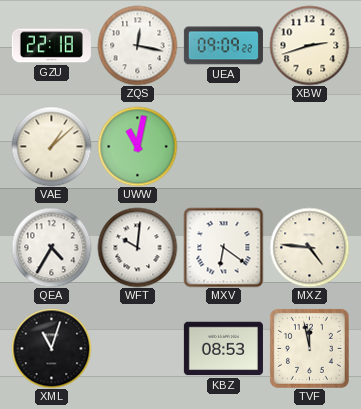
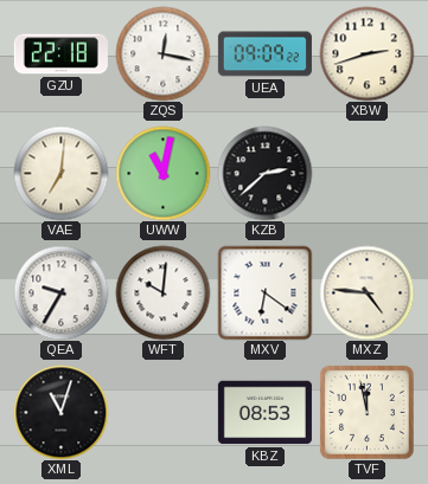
VAE: 1:08 -> 7:01
KZB: none -> 2:38
QEA: 4:35 -> 9:35
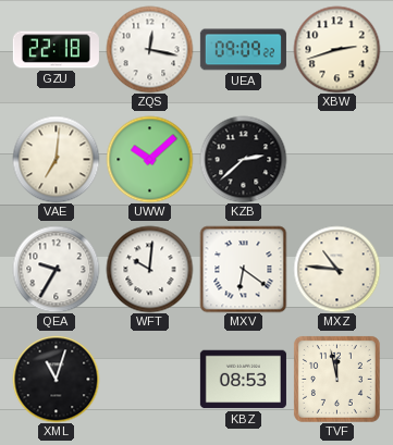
UWW: 11:02 -> 10:08
MXZ: 4:46 -> 10:46
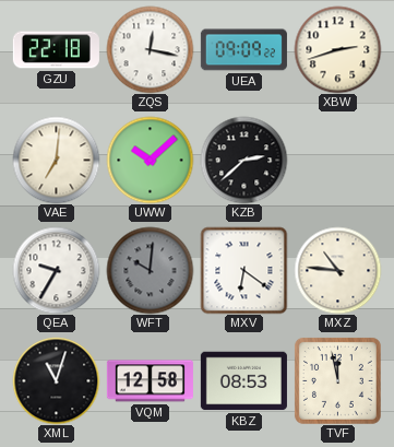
WFT dial: white -> grey
VQM: none -> 12:58
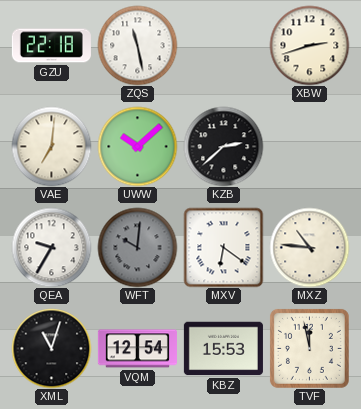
ZQS: 12:17 -> 11:28
UEA: 09:09 -> none
VQM: 12:58 -> 12:54
KBZ: 08:53 -> 15:53
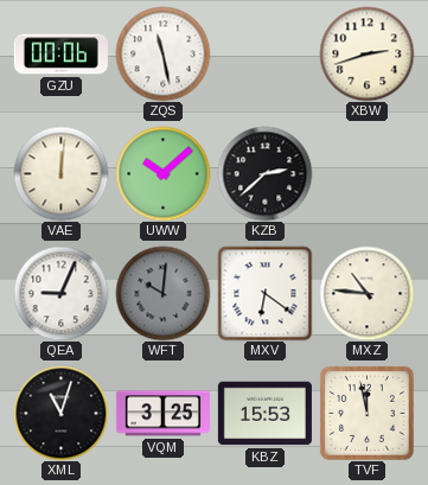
GZU: 22:18 -> 00:06
VAE: 7:01 -> 12:01
QEA: 9:35 -> 9:04
VQM: 12:54 -> 3:25
